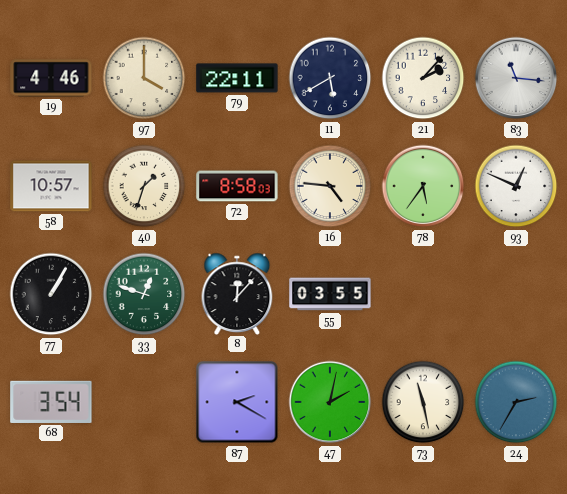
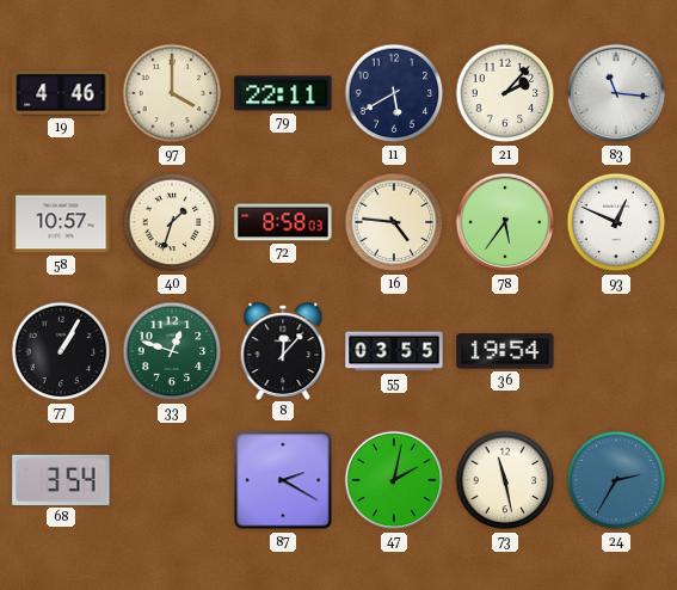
36: none -> 19:54
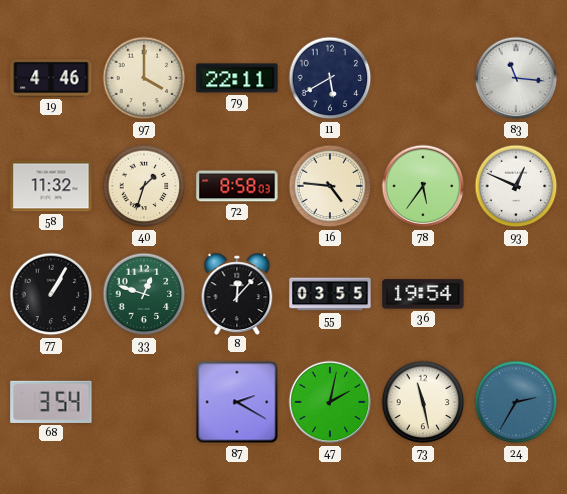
21: 2:07 -> none
58: 10:57 -> 11:32
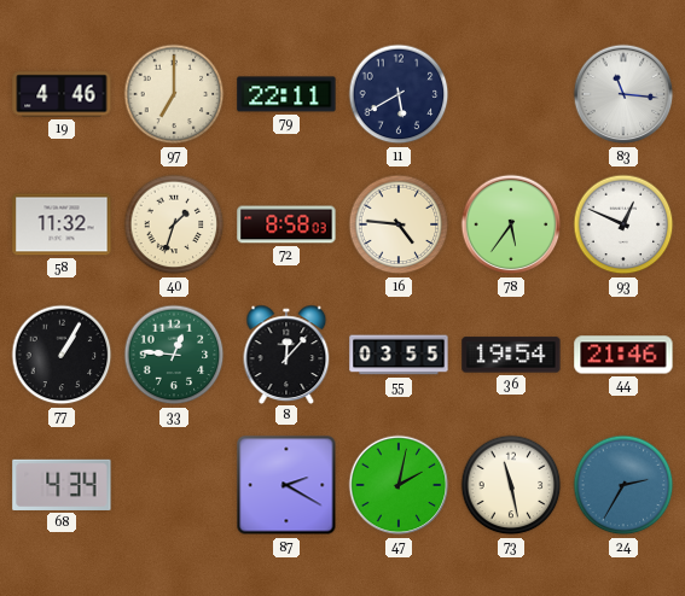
97: 4:00 -> 7:00
33: 12:48 -> 12:46
44: none -> 21:46
68: 3:54 -> 4:34
